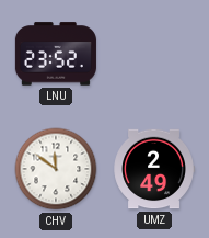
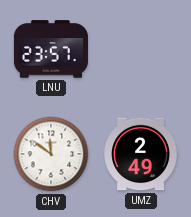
LNU: 23:52 -> 23:57
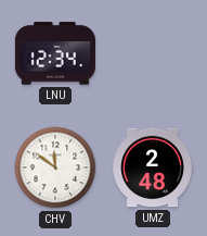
LNU: 23:57 -> 12:34
UMZ: 2:49 -> 2:48
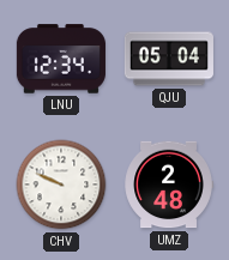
QJU: none -> 05:04
CHV: 11:51 -> 9:49
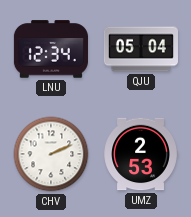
CHV: 9:49 -> 2:11
UMZ: 2:48 -> 2:53
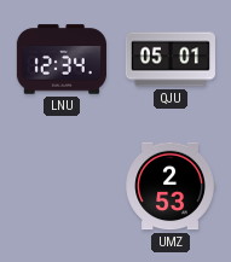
QJU: 05:04 -> 05:01
CHV: 2:11 -> none
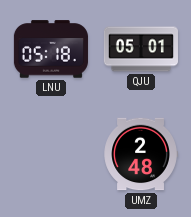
LNU: 12:34 -> 05:18
UMZ: 2:53 -> 2:48
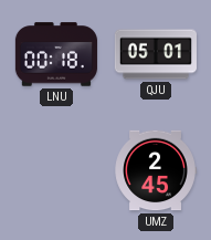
LNU: 05:18 -> 00:18
UMZ: 2:48 -> 2:45
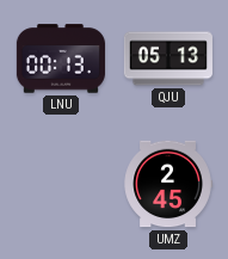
LNU: 00:18 -> 00:13
QJU: 05:01 -> 05:13
